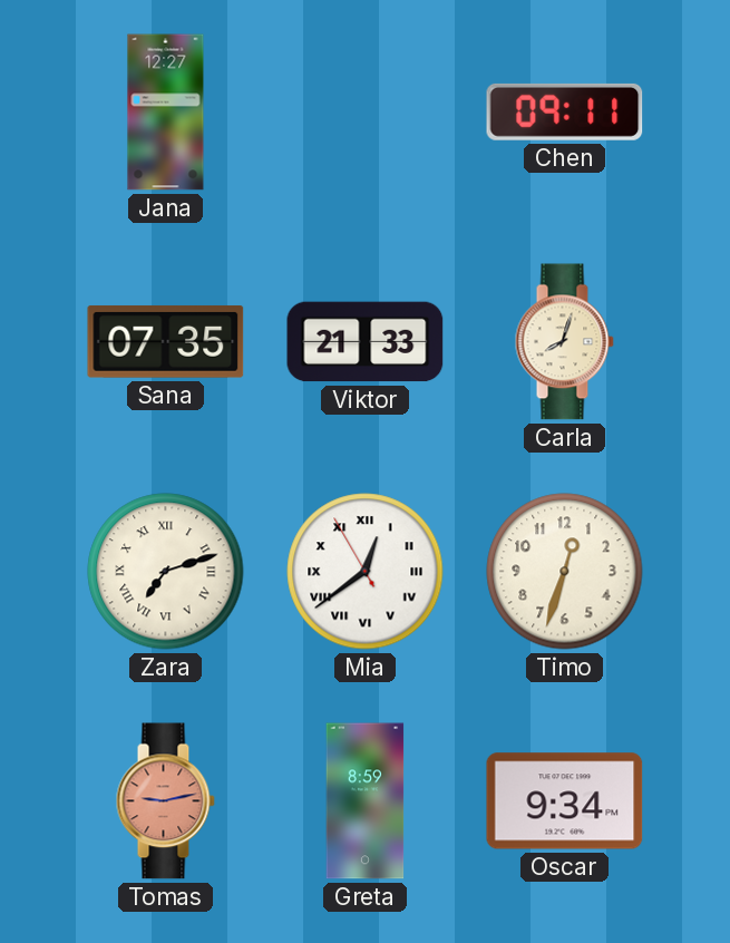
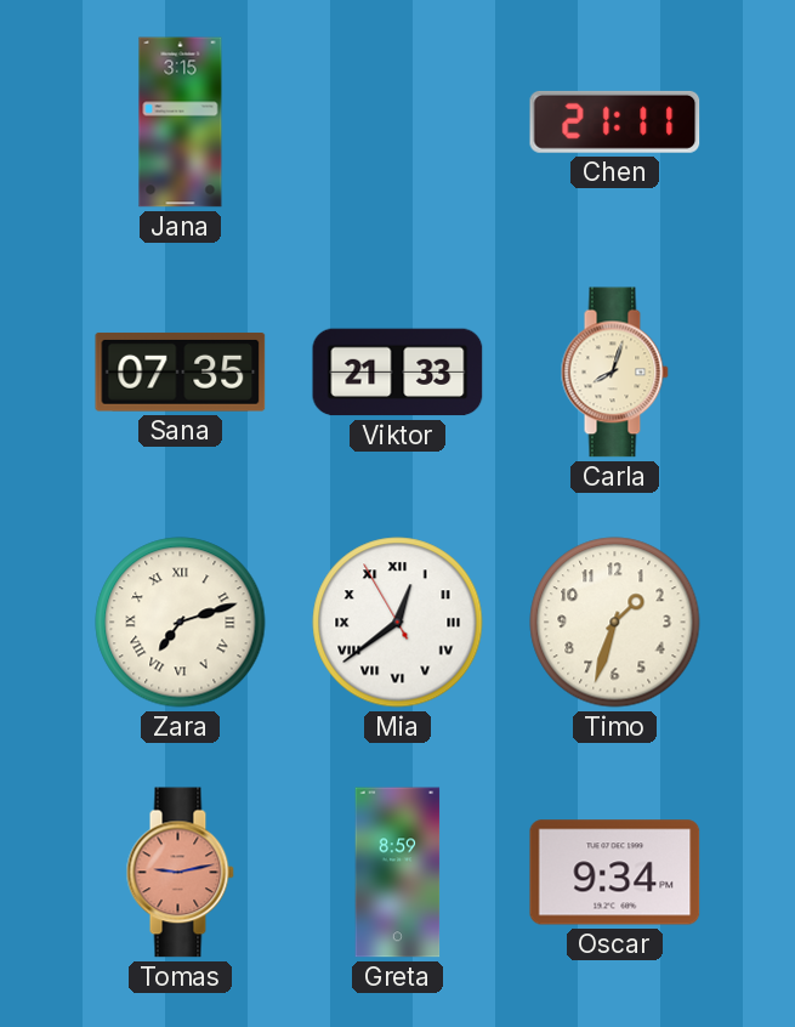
Jana: 12:27 -> 3:15
Chen: 09:11 -> 21:11
Timo: 12:33 -> 1:33
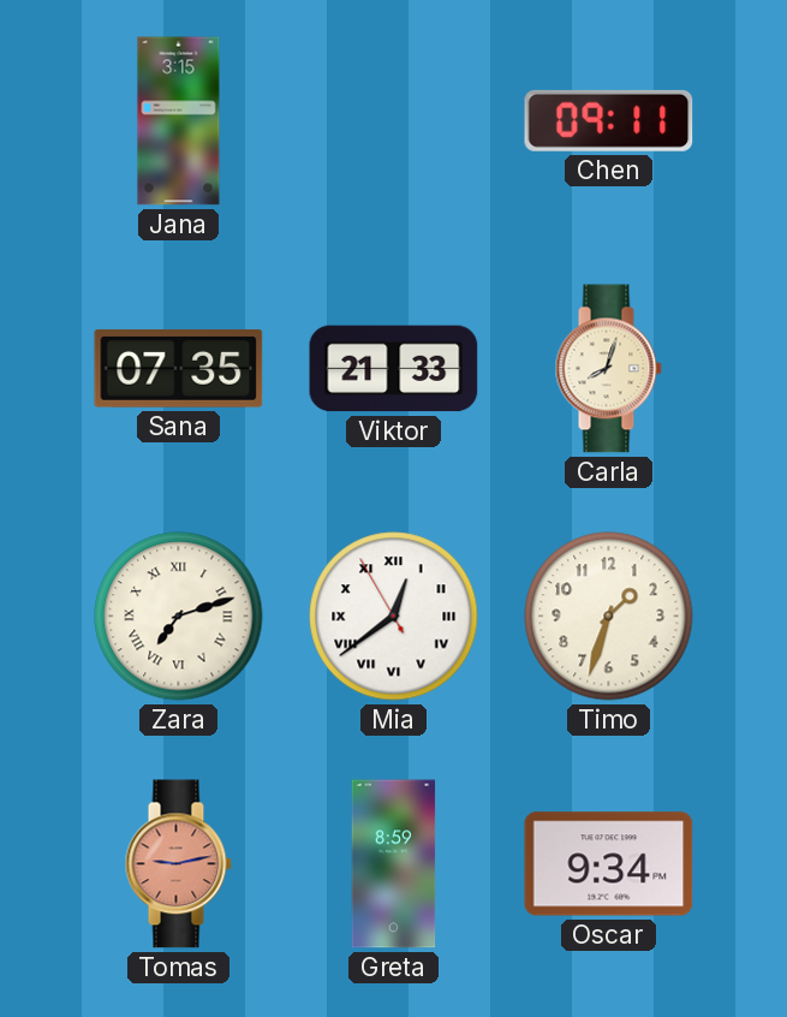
Chen: 21:11 -> 09:11
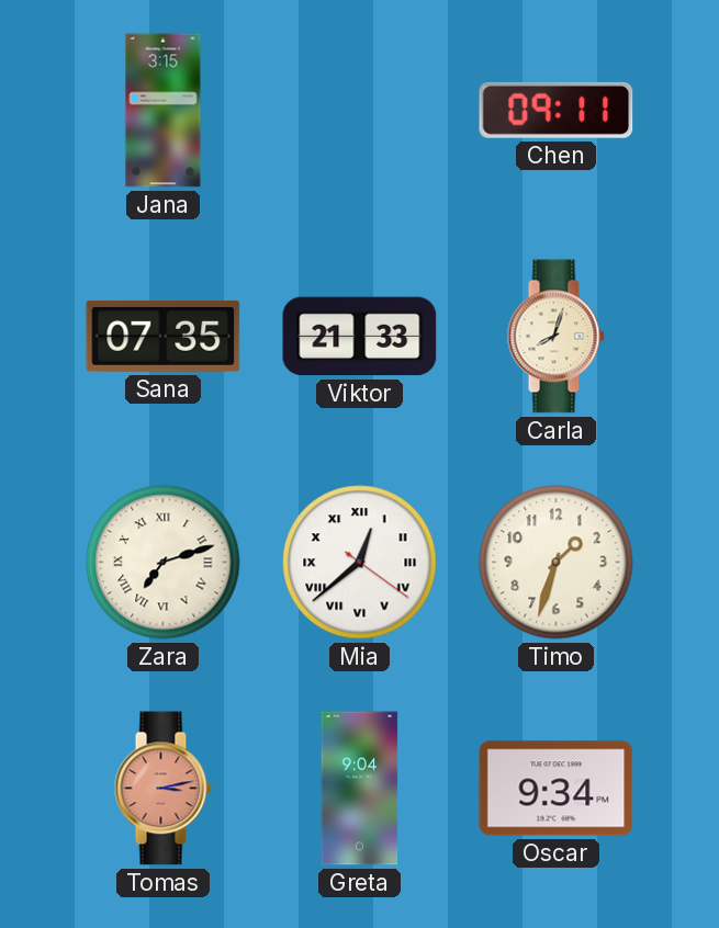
Mia: 12:38:55 -> 12:38:21
Tomas: 9:13 -> 3:13
Greta: 8:59 -> 9:04
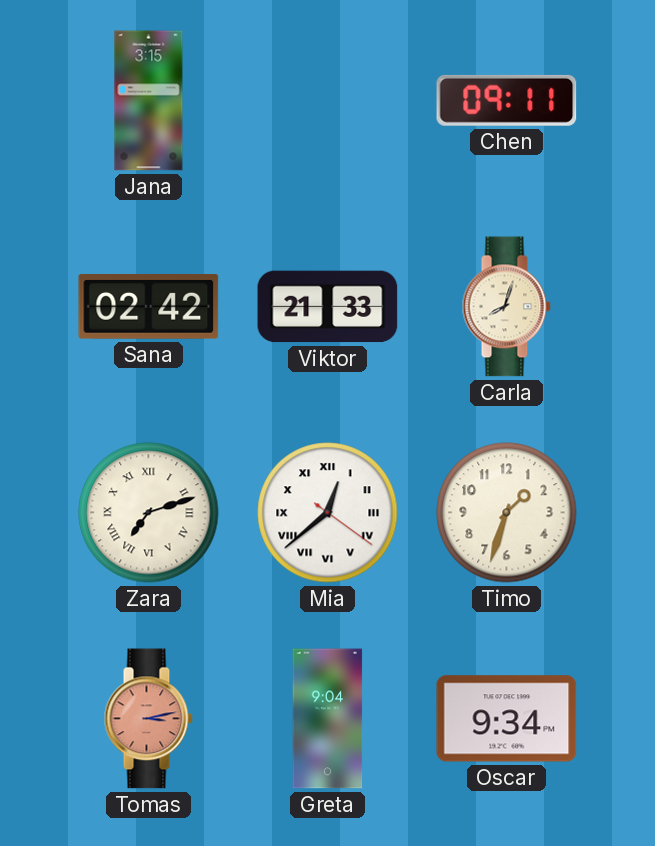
Sana: 07:35 -> 02:42
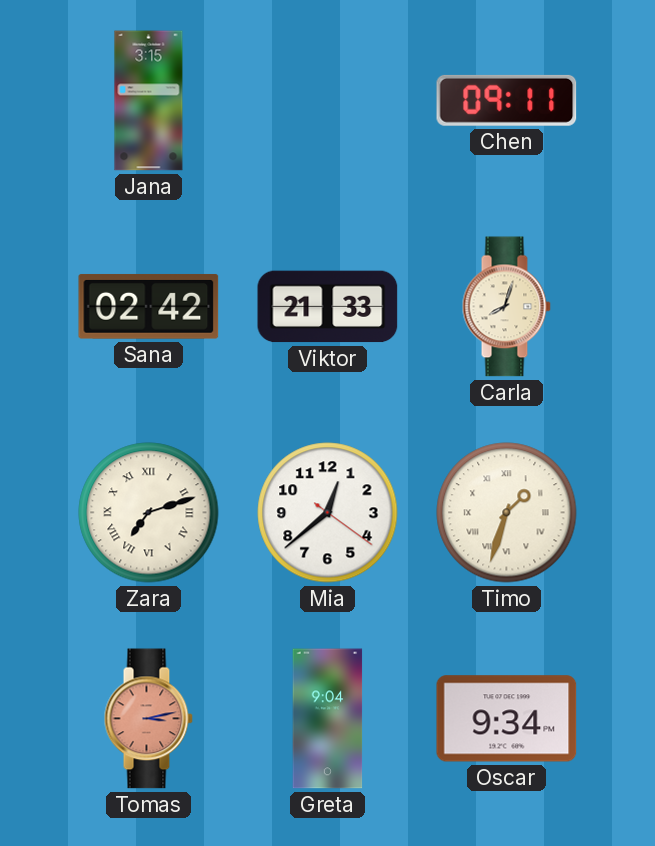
Mia numerals: Roman -> Arabic
Timo numerals: Arabic -> Roman
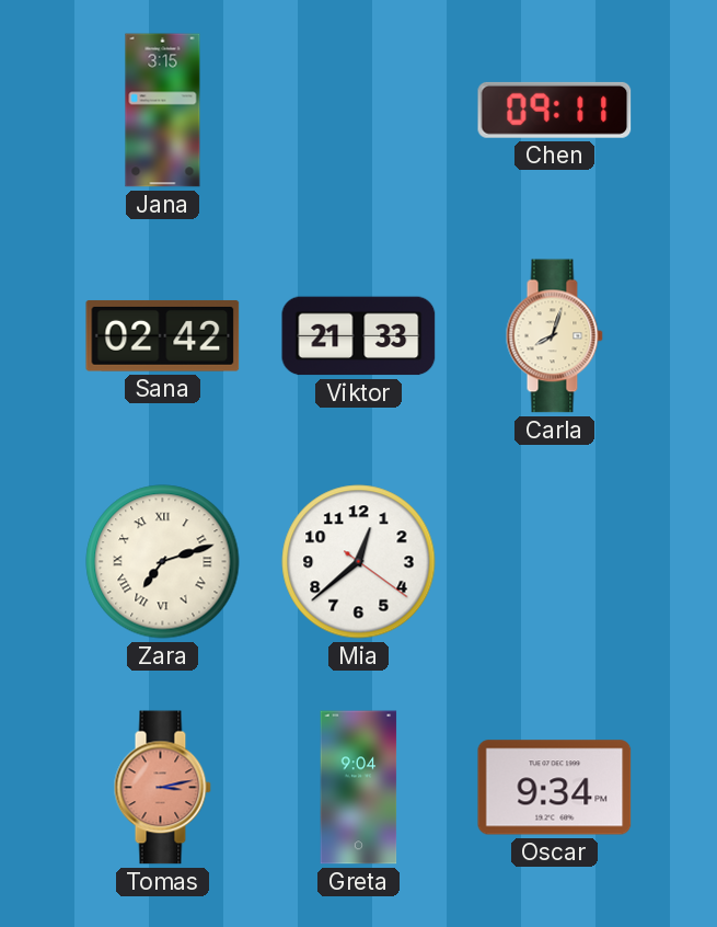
Timo: 1:33 -> none
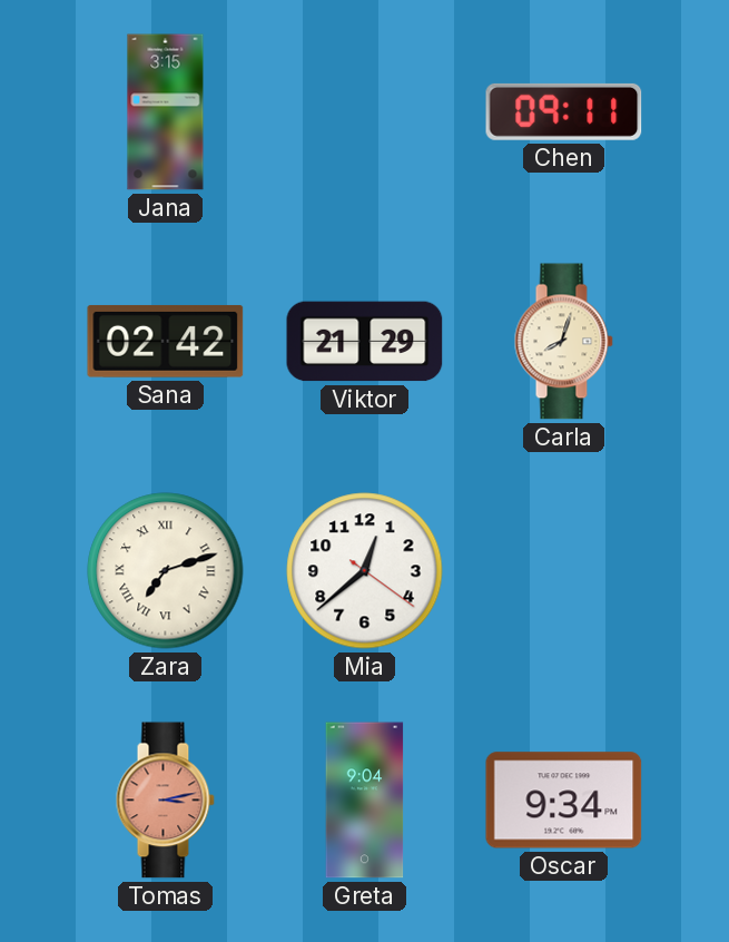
Viktor: 21:33 -> 21:29
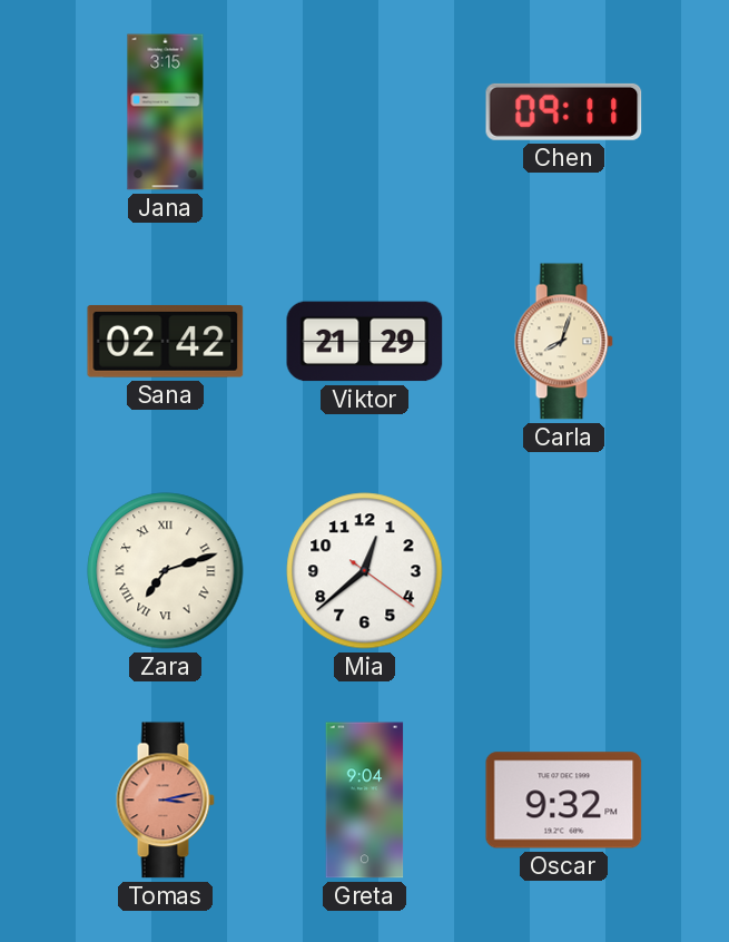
Oscar: 9:34 -> 9:32
